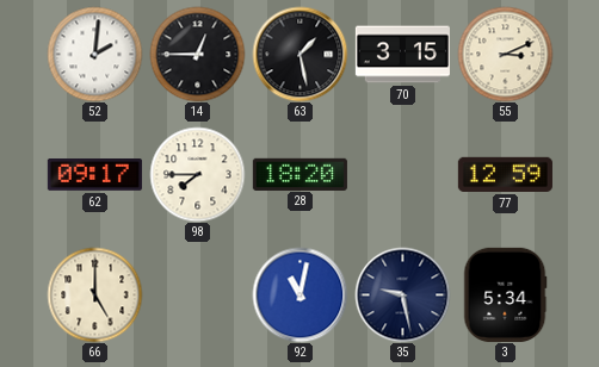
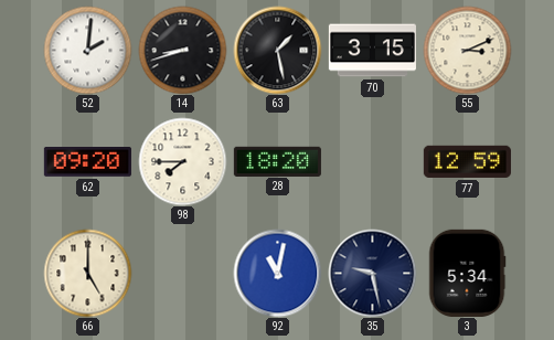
14: 12:45 -> 8:42
62: 09:17 -> 09:20
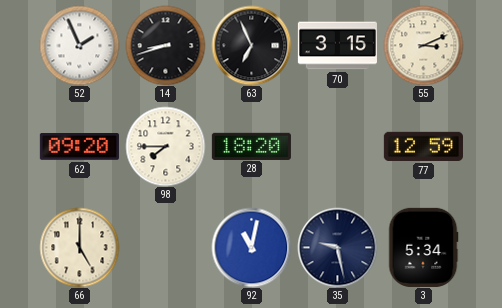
52: 2:01 -> 1:56
63: 1:28 -> 6:56
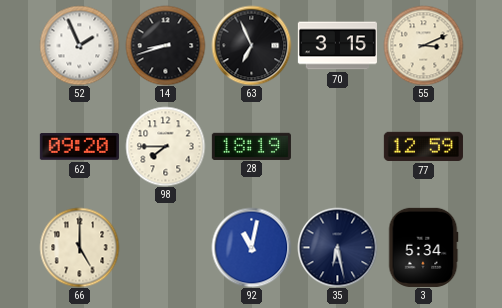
28: 18:20 -> 18:19
35: 9:28 -> 6:28
